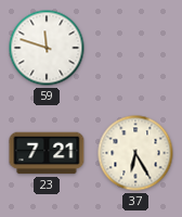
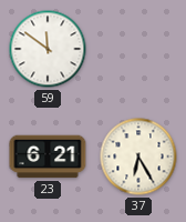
59: 11:48 -> 11:51
23: 7:21 -> 6:21
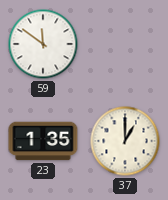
23: 6:21 -> 1:35
37: 6:25 -> 1:00
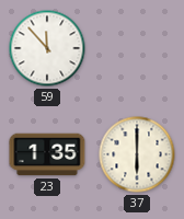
59: 11:51 -> 11:53
37: 1:00 -> 6:00
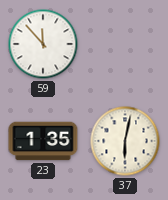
37: 6:00 -> 6:02
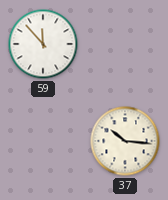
23: 1:35 -> none
37: 6:02 -> 10:16
